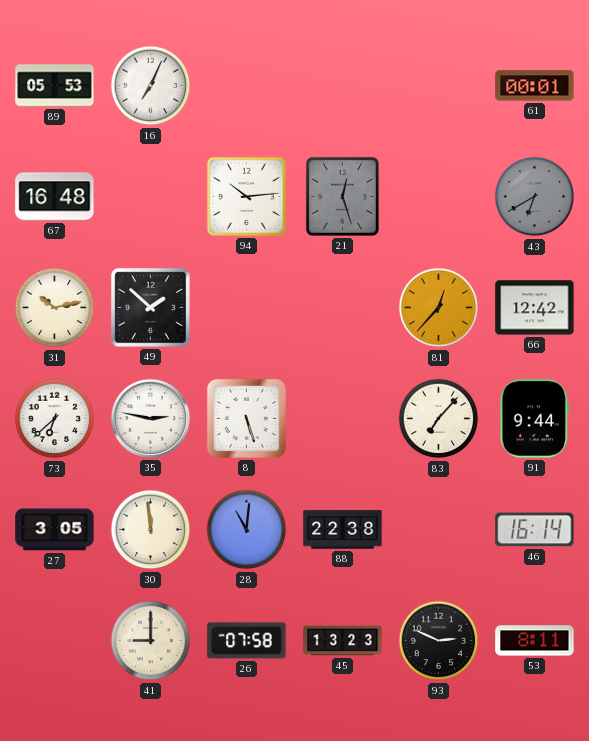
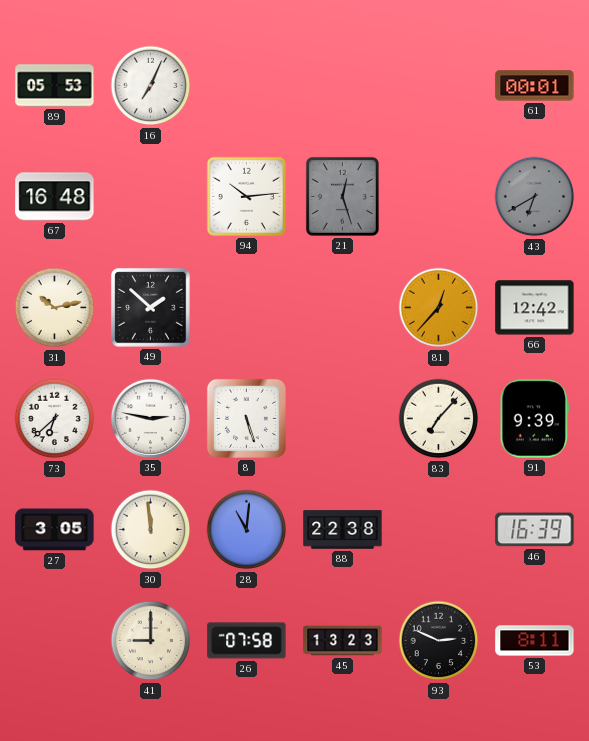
91: 9:44 -> 9:39
46: 16:14 -> 16:39
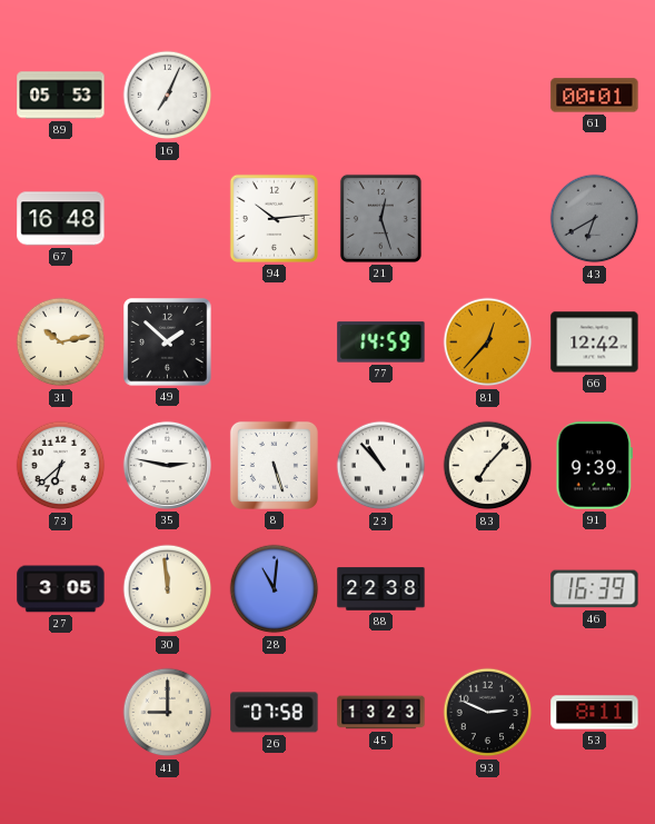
77: none -> 14:59
23: none -> 10:53
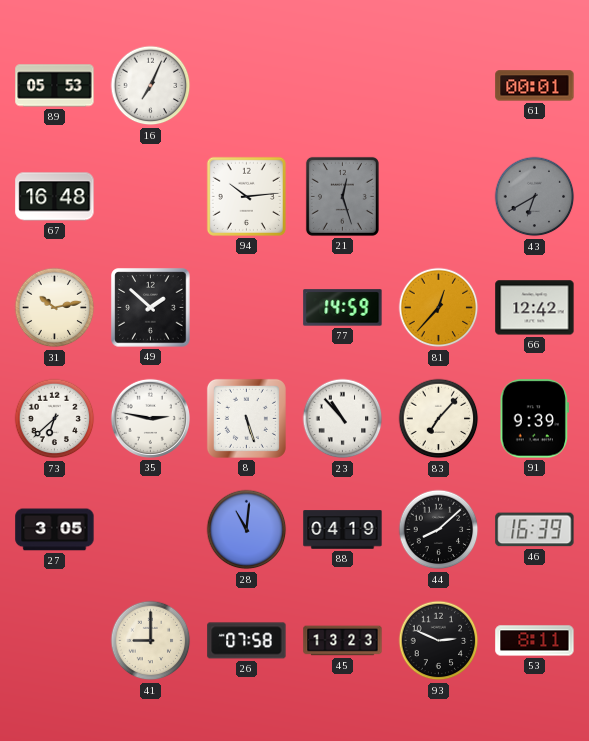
30: 11:59 -> none
88: 22:38 -> 04:19
44: none -> 8:08
